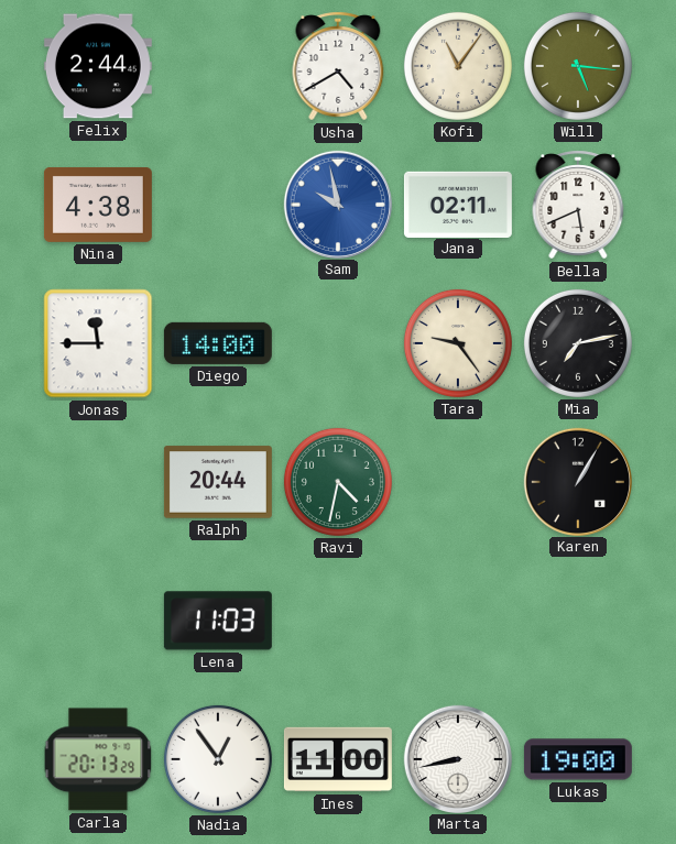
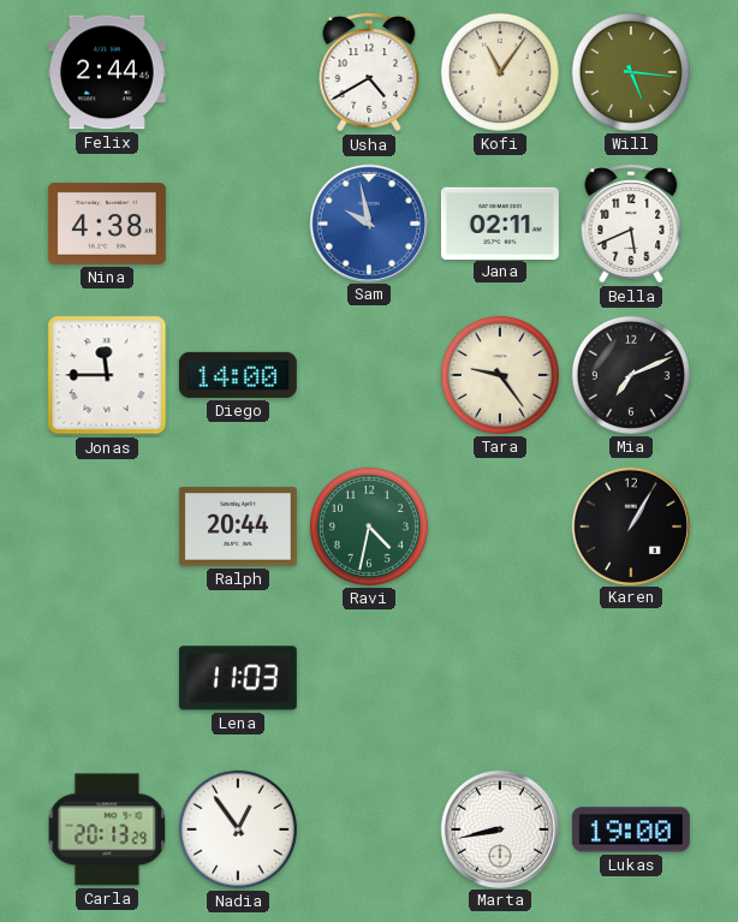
Mia: 7:13 -> 7:11
Ines: 11:00 -> none
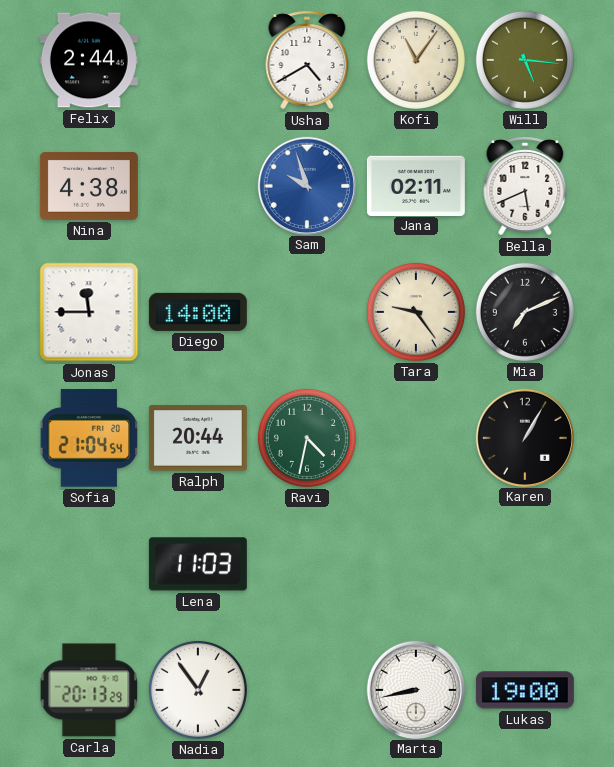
Sam: 9:58 -> 9:57
Sofia: none -> 21:04
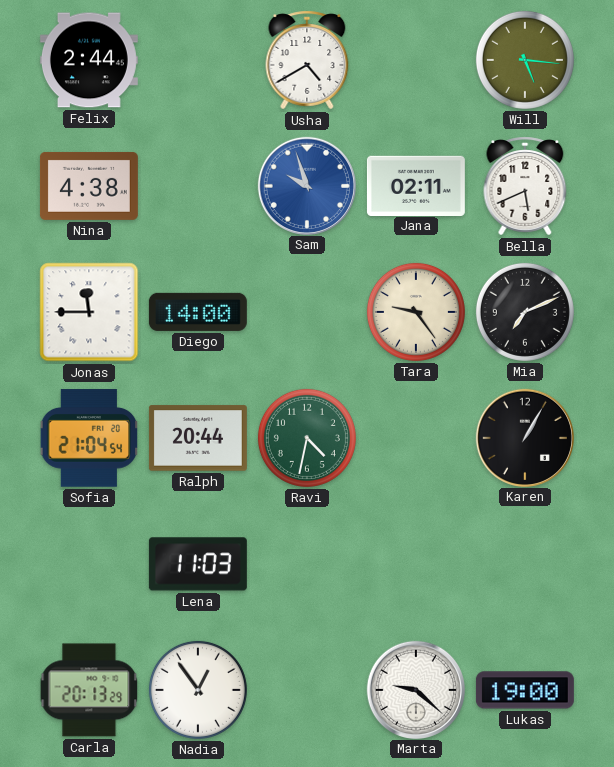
Kofi: 11:06 -> none
Marta: 8:43 -> 9:22
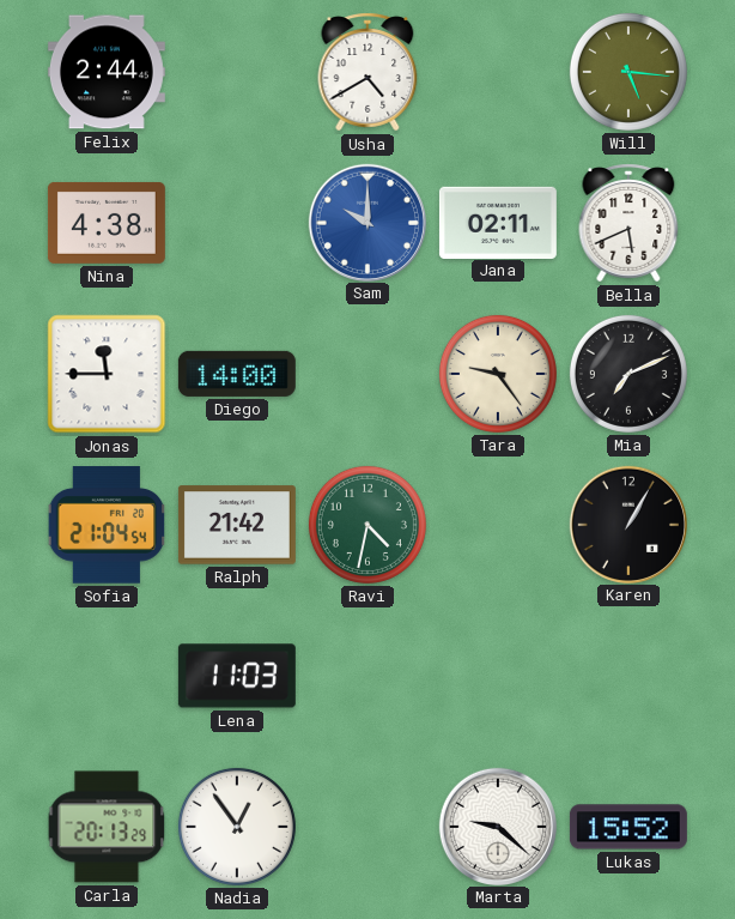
Sam: 9:57 -> 10:00
Ralph: 20:44 -> 21:42
Lukas: 19:00 -> 15:52
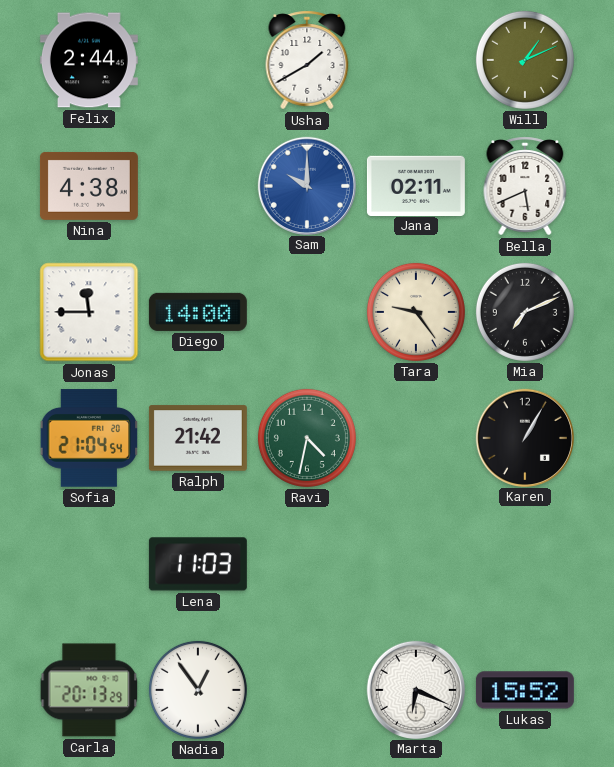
Usha: 4:40 -> 1:40
Will: 5:16 -> 1:11
Marta: 9:22 -> 6:19
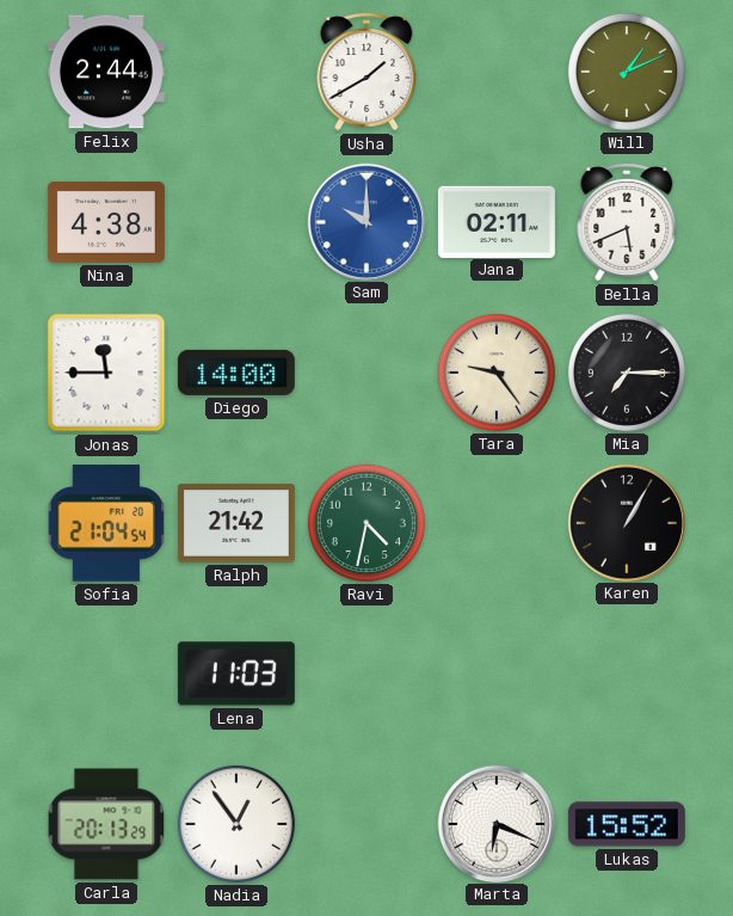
Mia: 7:11 -> 7:15
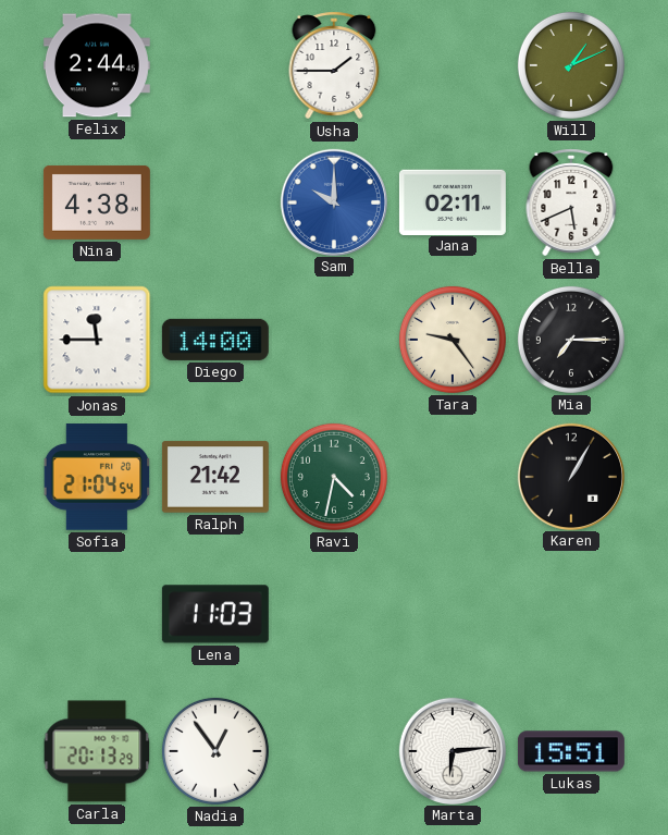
Usha: 1:40 -> 1:45
Marta: 6:19 -> 6:14
Lukas: 15:52 -> 15:51
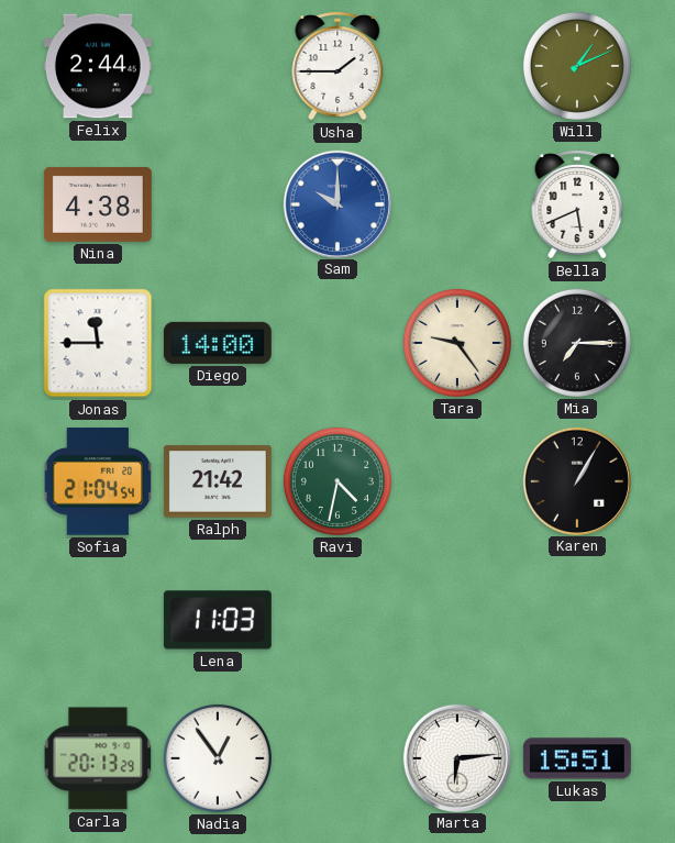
Jana: 02:11 -> none
